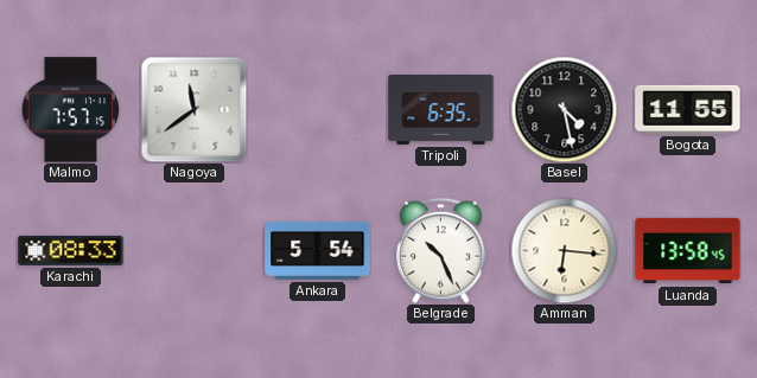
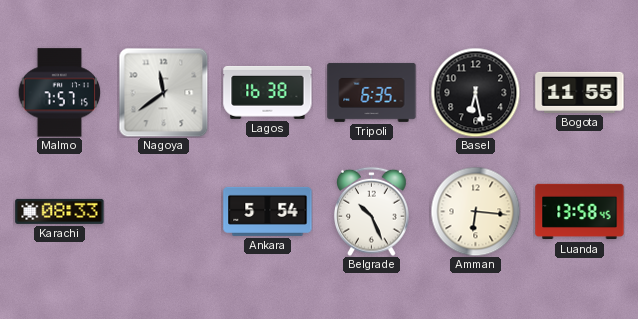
Lagos: none -> 16:38
Basel: 4:28 -> 6:28
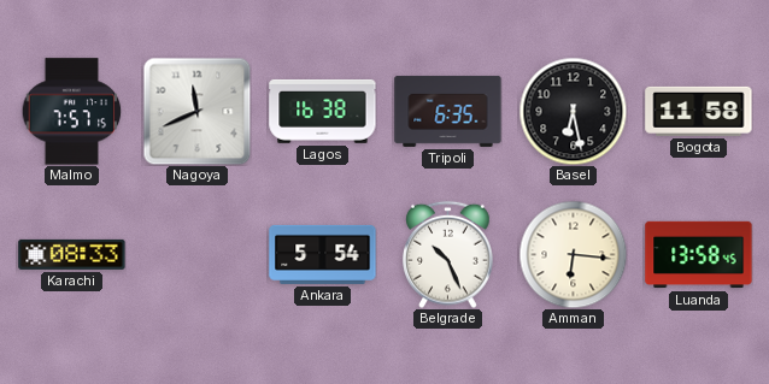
Nagoya: 11:39 -> 11:41
Bogota: 11:55 -> 11:58
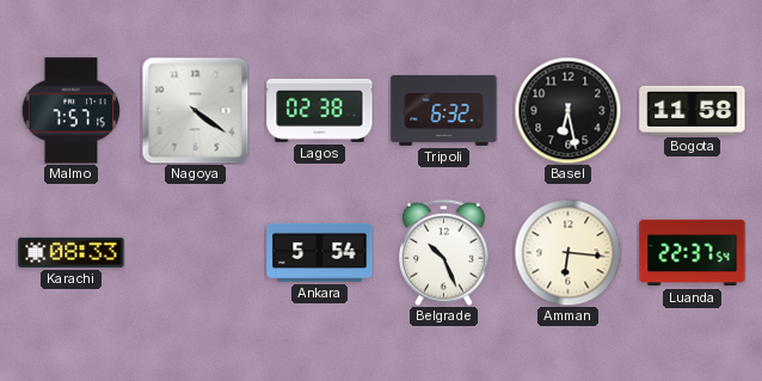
Nagoya: 11:41 -> 4:21
Lagos: 16:38 -> 02:38
Tripoli: 6:35 -> 6:32
Luanda: 13:58 -> 22:37
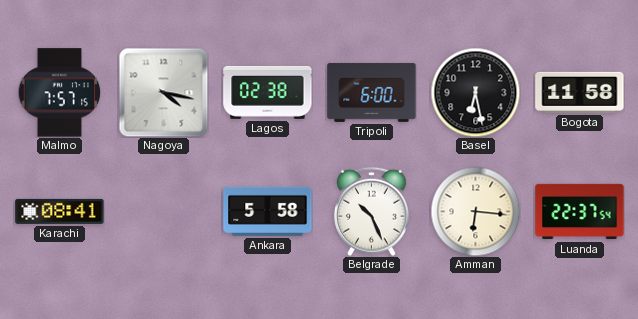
Nagoya: 4:21 -> 4:17
Tripoli: 6:32 -> 6:00
Karachi: 08:33 -> 08:41
Ankara: 5:54 -> 5:58
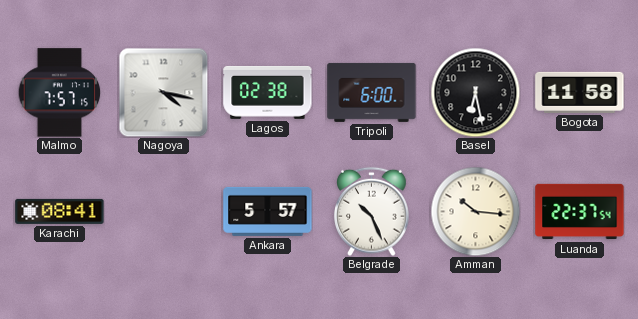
Ankara: 5:58 -> 5:57
Amman: 6:16 -> 10:16
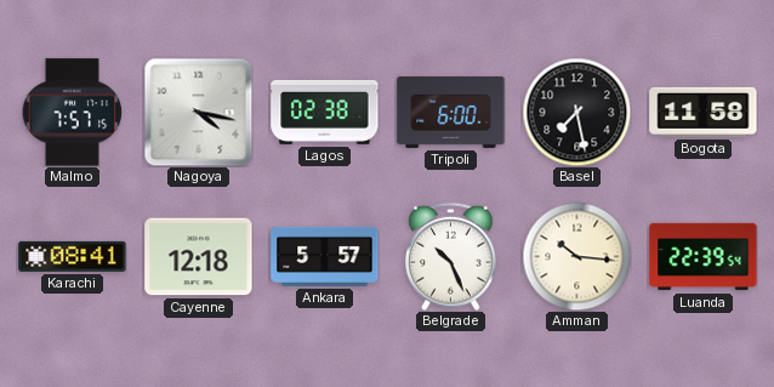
Basel: 6:28 -> 7:28
Cayenne: none -> 12:18
Luanda: 22:37 -> 22:39
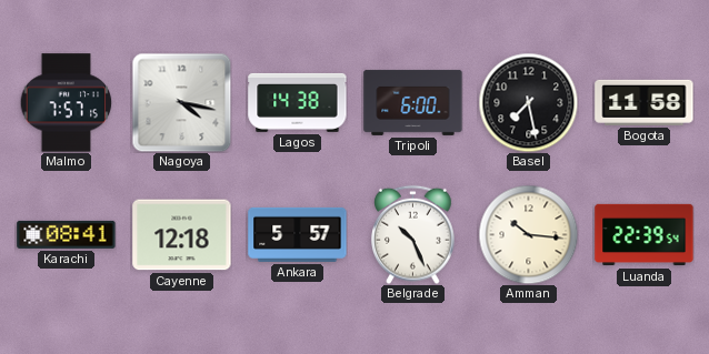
Lagos: 02:38 -> 14:38
